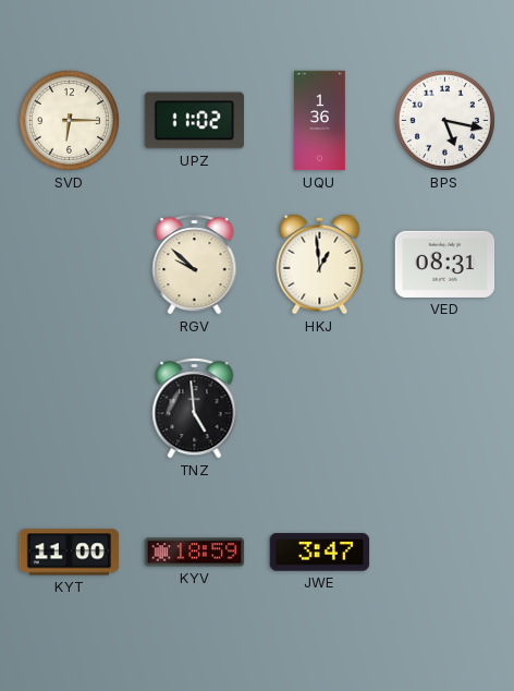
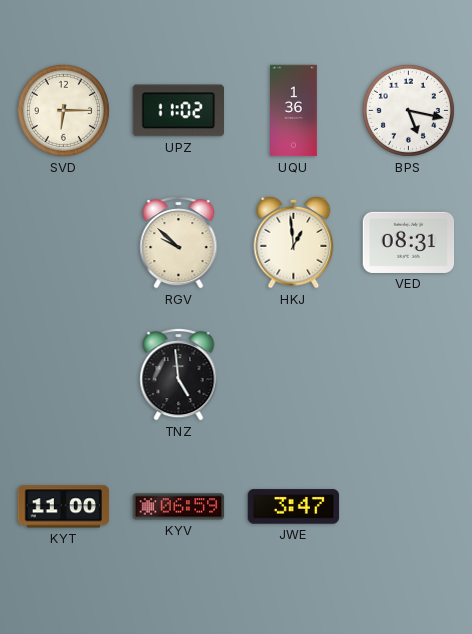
KYV: 18:59 -> 06:59
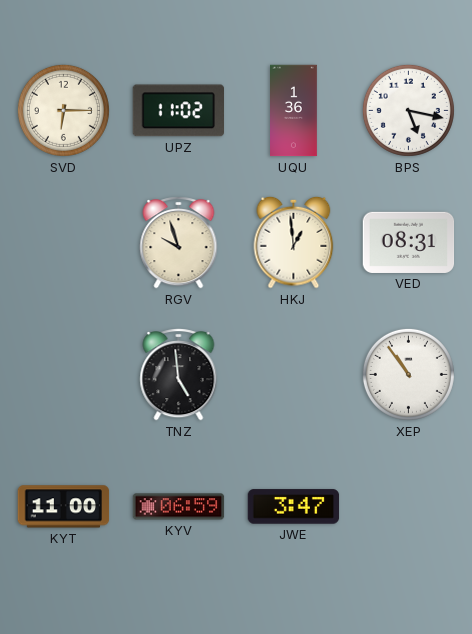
RGV: 9:52 -> 9:57
XEP: none -> 10:54
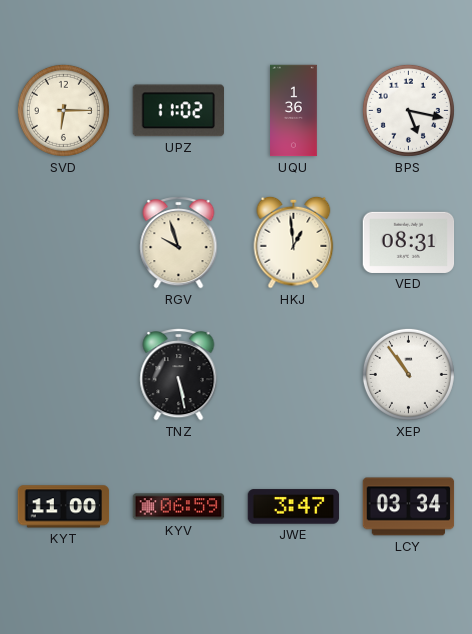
TNZ: 4:59 -> 5:28
LCY: none -> 03:34
